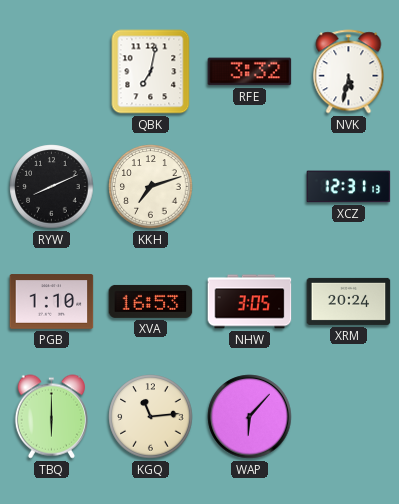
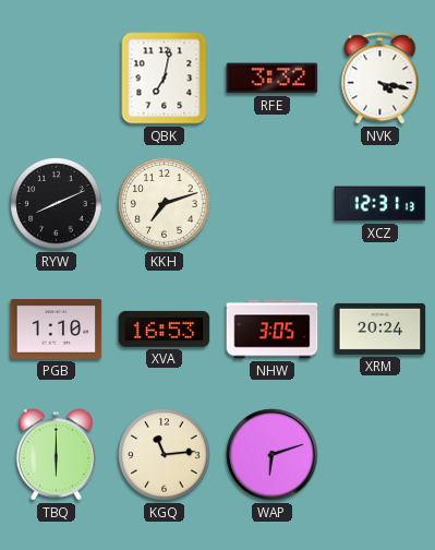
NVK: 5:32 -> 4:17
WAP: 6:07 -> 6:12
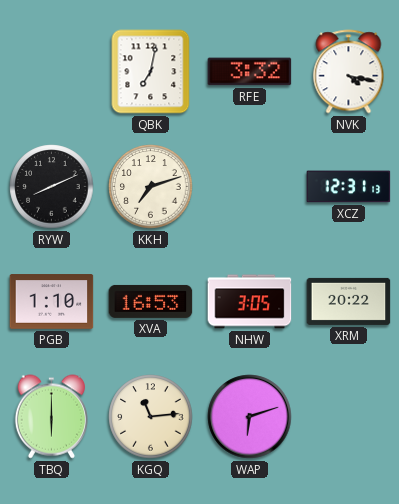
XRM: 20:24 -> 20:22
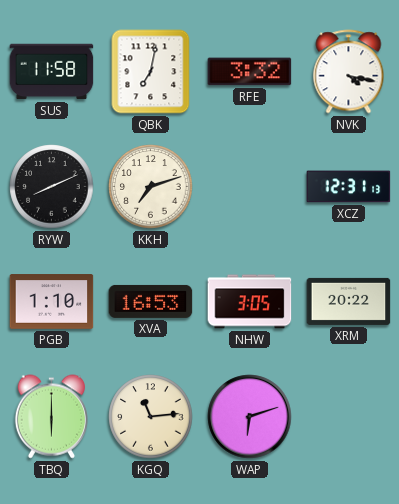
SUS: none -> 11:58
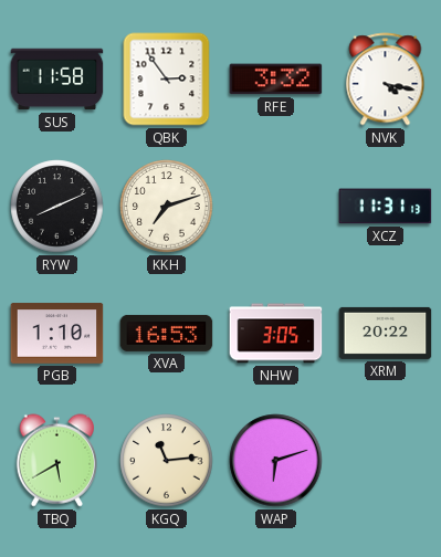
QBK: 7:02 -> 2:54
XCZ: 12:31 -> 11:31
TBQ: 6:00 -> 5:40
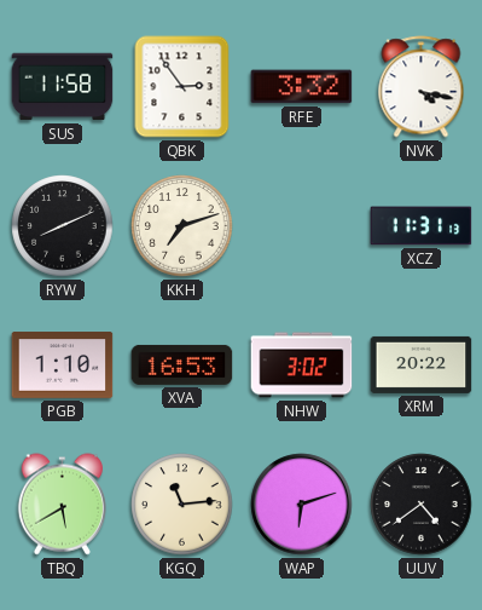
NHW: 3:05 -> 3:02
UUV: none -> 4:39
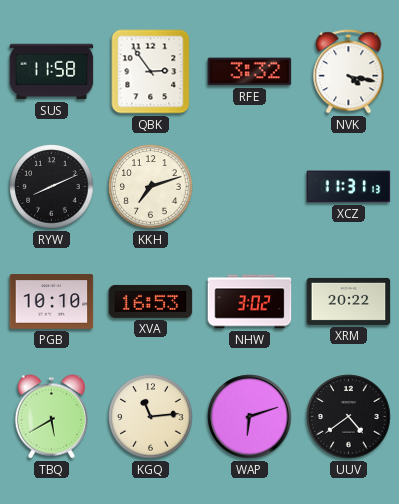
PGB: 1:10 -> 10:10
